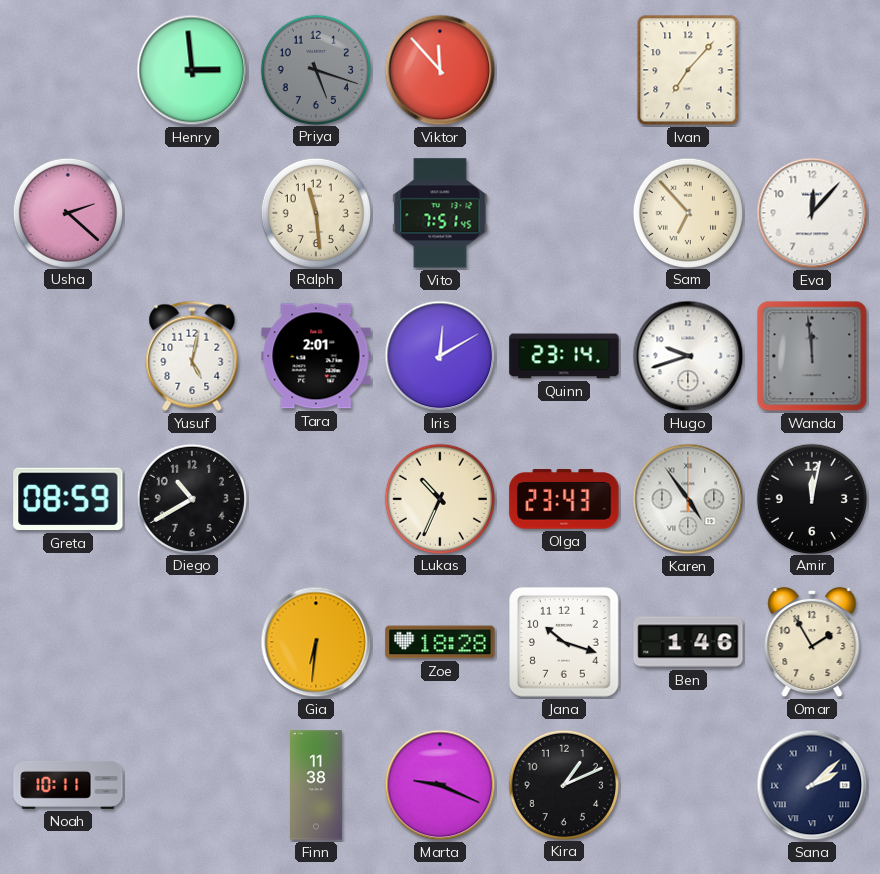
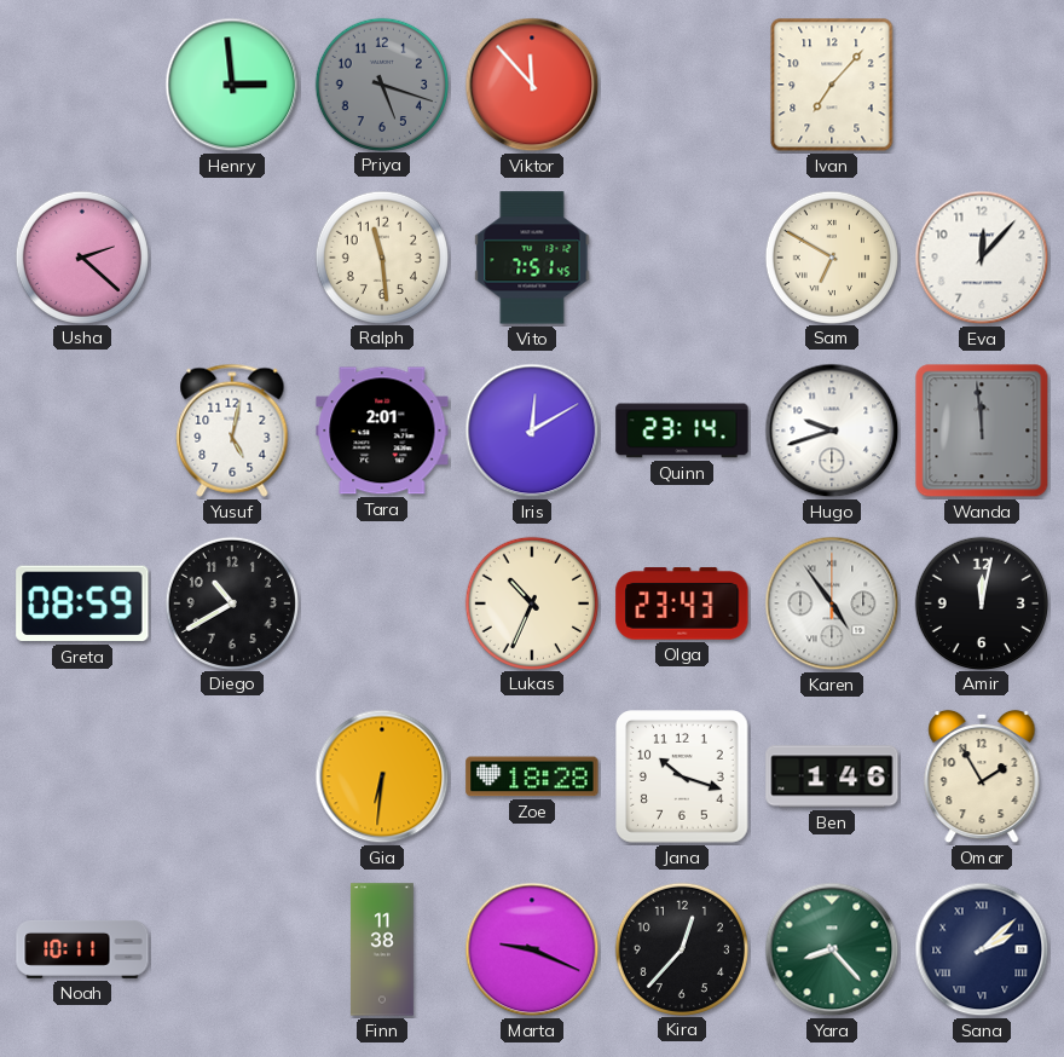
Sam: 6:53 -> 6:50
Kira: 1:11 -> 12:37
Yara: none -> 8:23
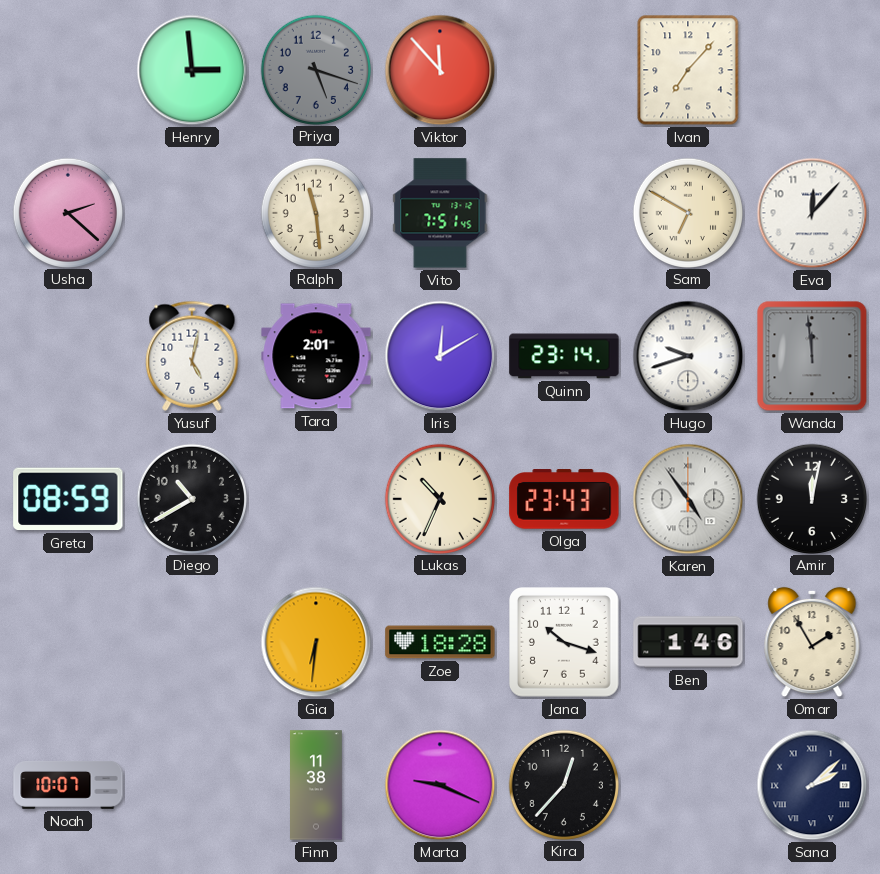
Noah: 10:11 -> 10:07
Yara: 8:23 -> none
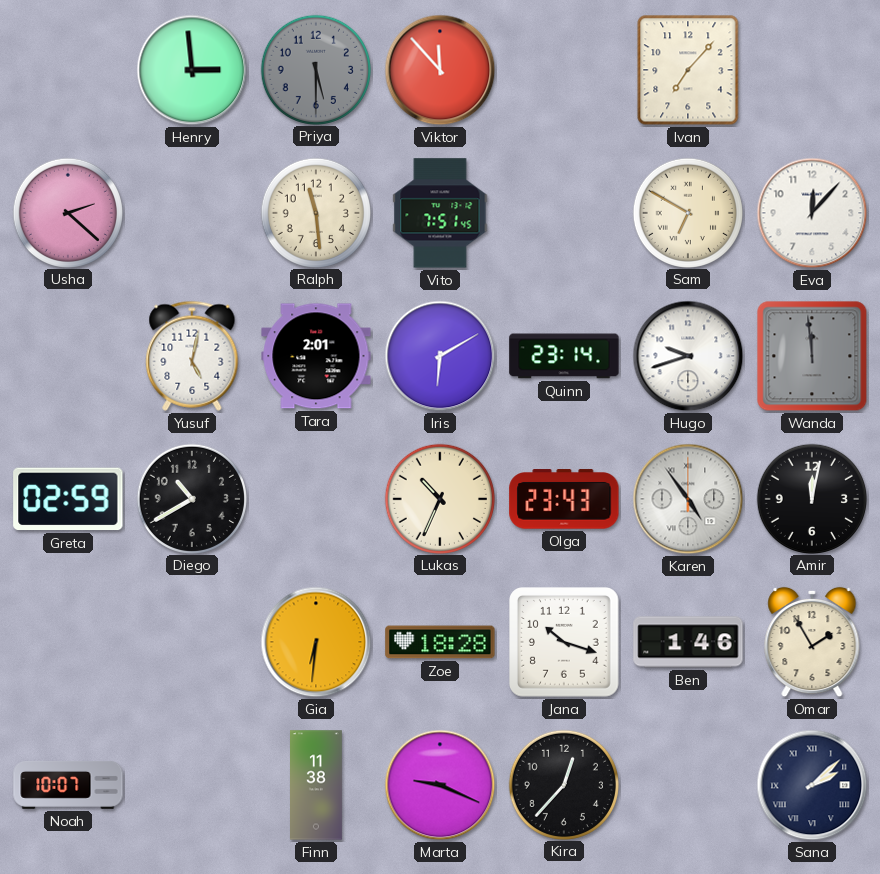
Priya: 5:18 -> 5:30
Iris: 12:10 -> 6:10
Greta: 08:59 -> 02:59
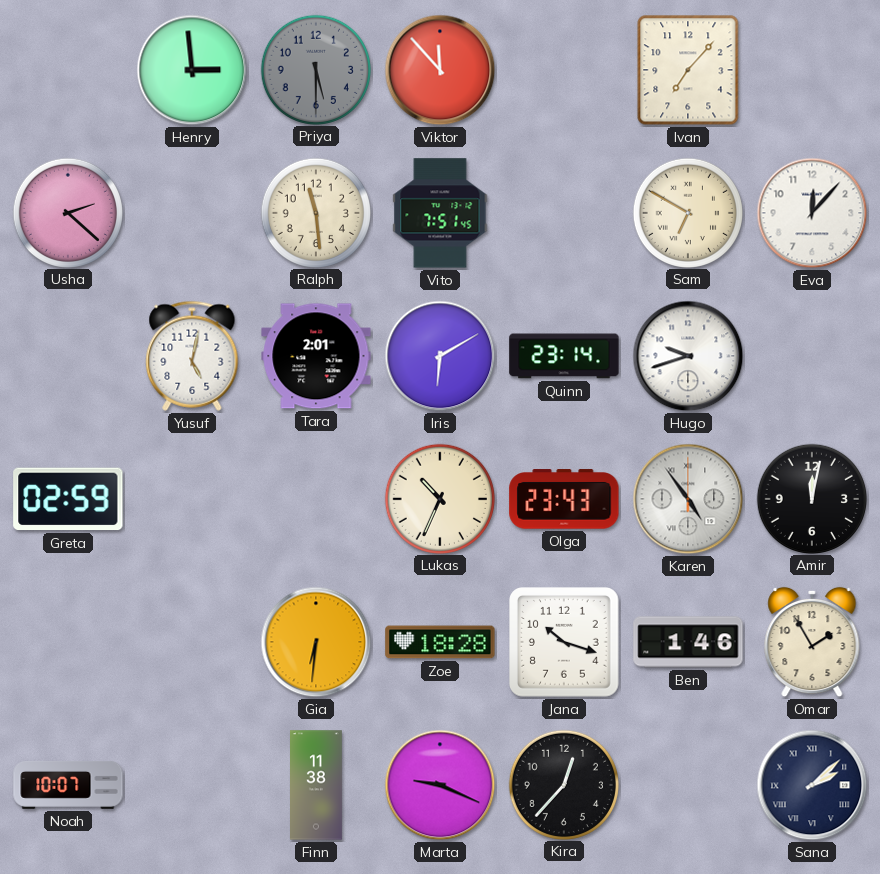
Wanda: 11:59 -> none
Diego: 10:40 -> none
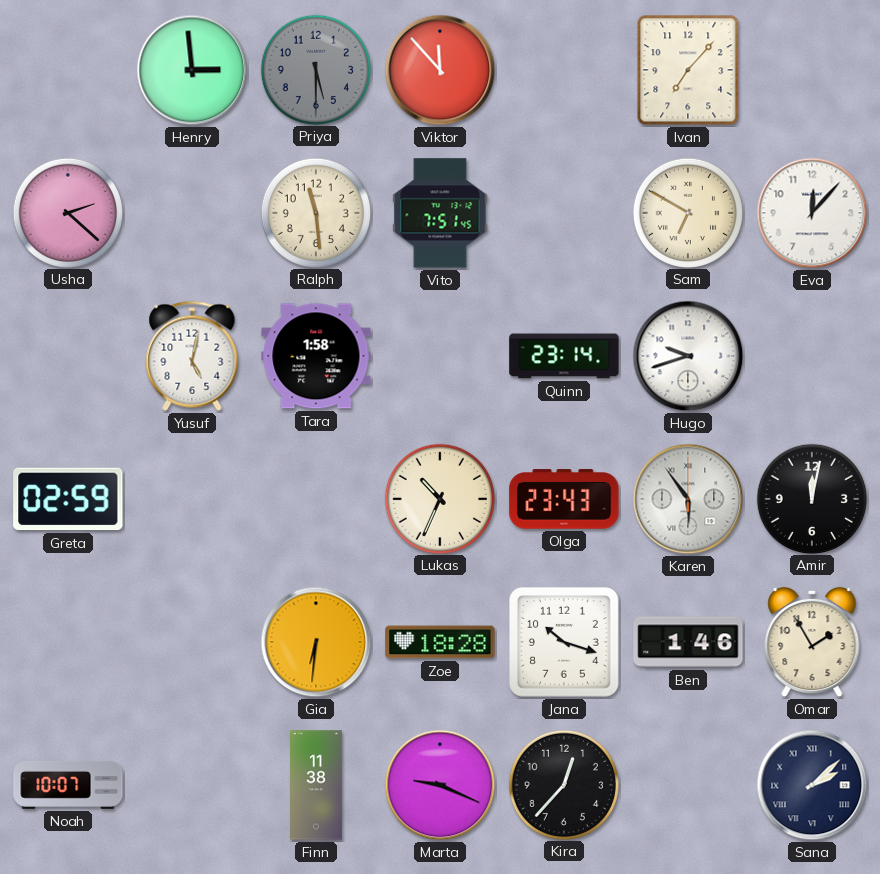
Tara: 2:01 -> 1:58
Iris: 6:10 -> none
Karen: 4:54 -> 5:54
